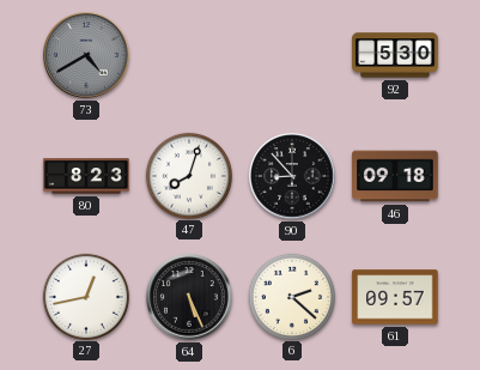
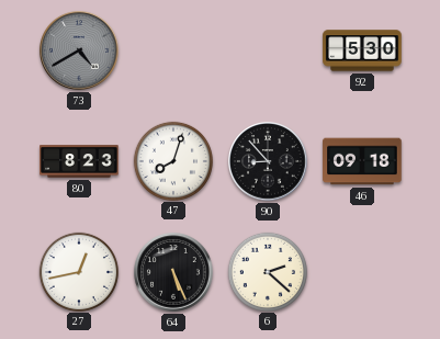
61: 09:57 -> none
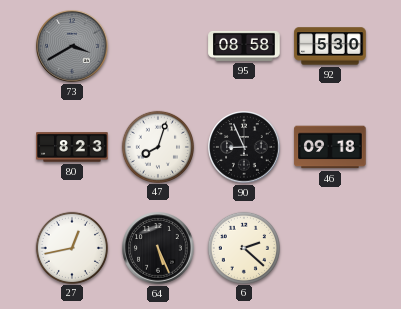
73: 4:40 -> 3:40
95: none -> 08:58
90: 8:53 -> 8:56
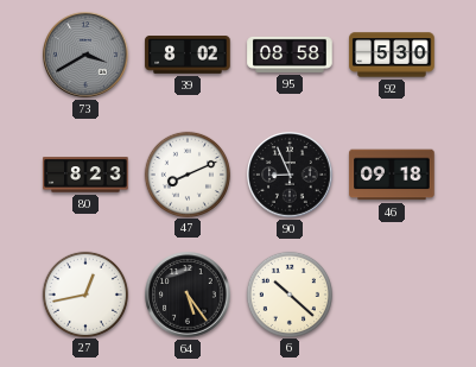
39: none -> 8:02
47: 8:03 -> 8:11
64: 5:26 -> 5:24
6: 2:22 -> 10:22
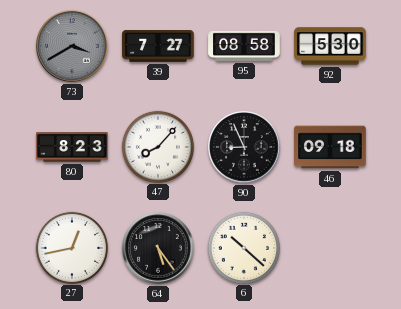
39: 8:02 -> 7:27
47: 8:11 -> 8:07
